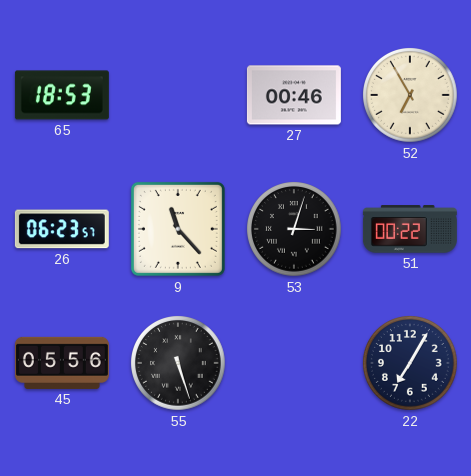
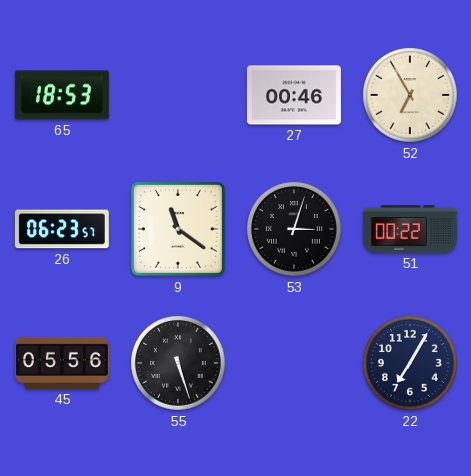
9: 11:23 -> 11:21
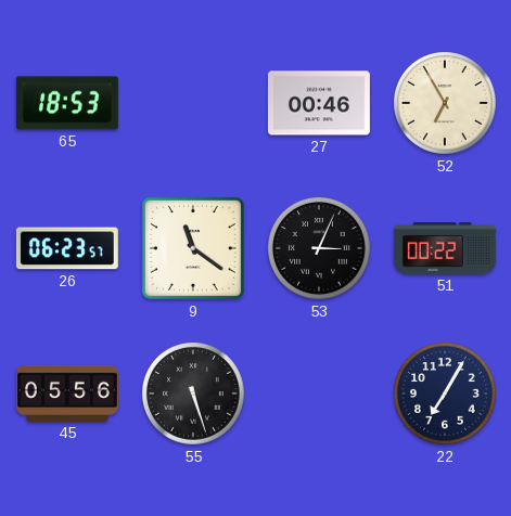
53: 3:03 -> 3:04
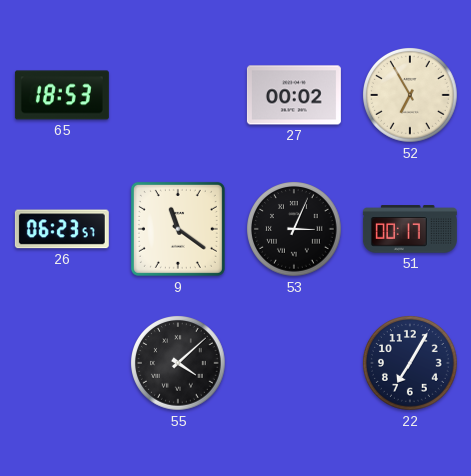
27: 00:46 -> 00:02
51: 00:22 -> 00:17
45: 05:56 -> none
55: 5:27 -> 4:08
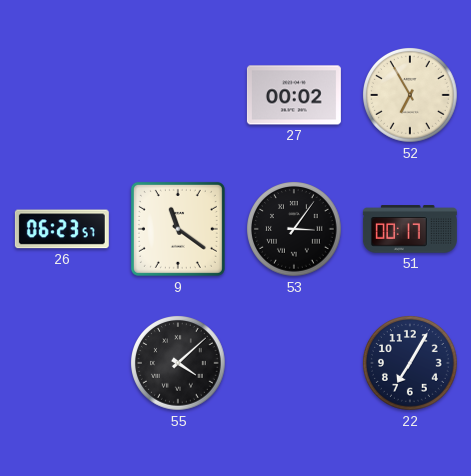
65: 18:53 -> none
53: 3:04 -> 3:06
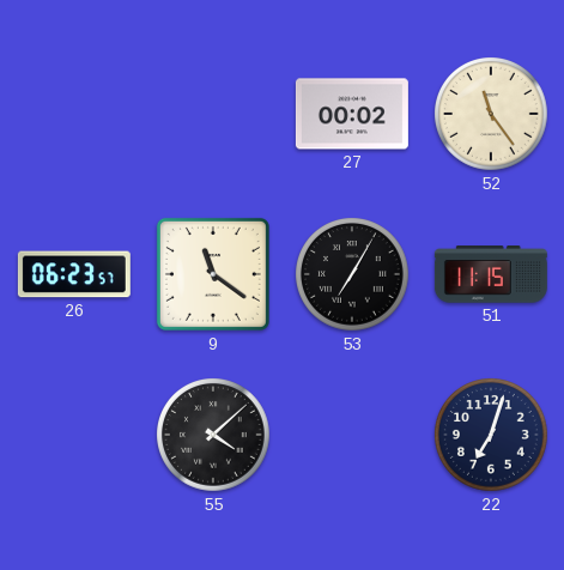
52: 6:55 -> 11:24
53: 3:06 -> 7:05
51: 00:17 -> 11:15
22: 7:05 -> 7:03
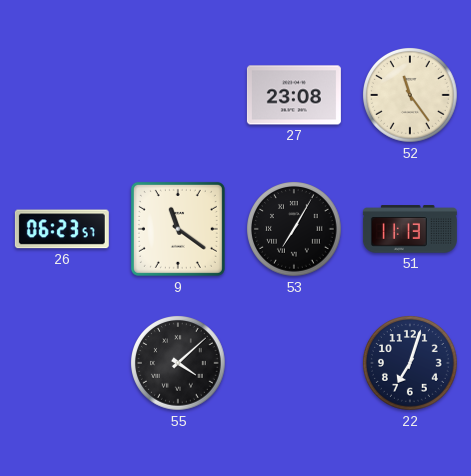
27: 00:02 -> 23:08
51: 11:15 -> 11:13
